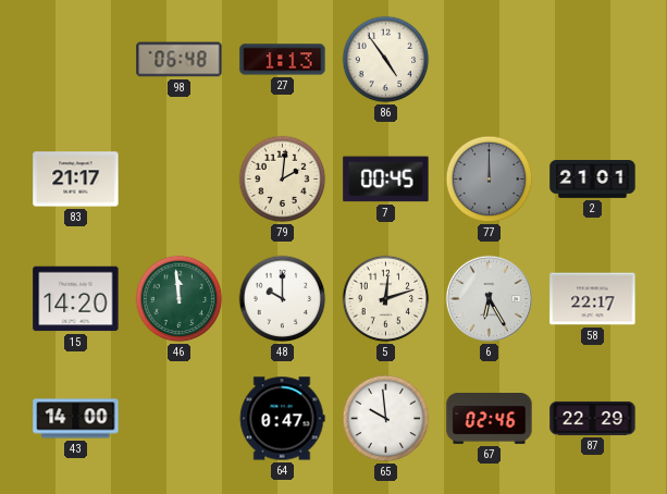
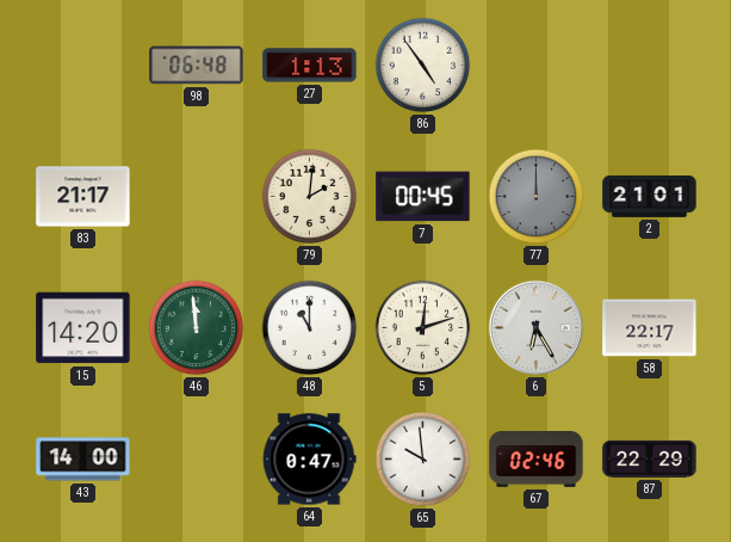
48: 10:00 -> 11:00
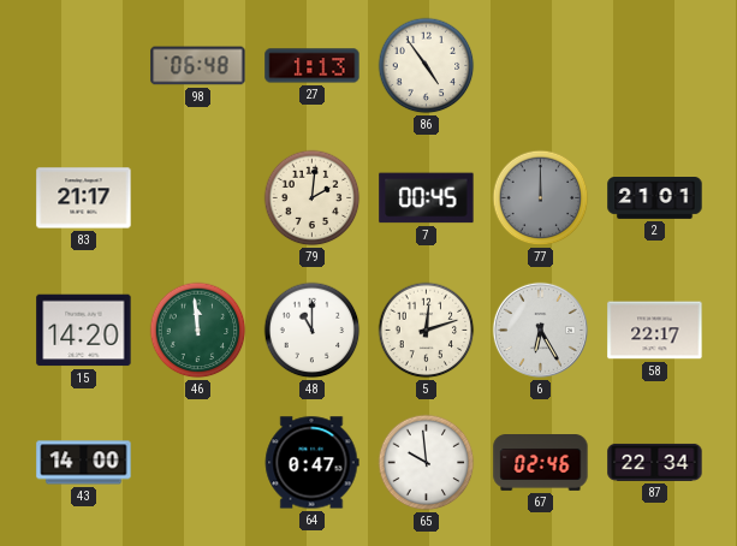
87: 22:29 -> 22:34
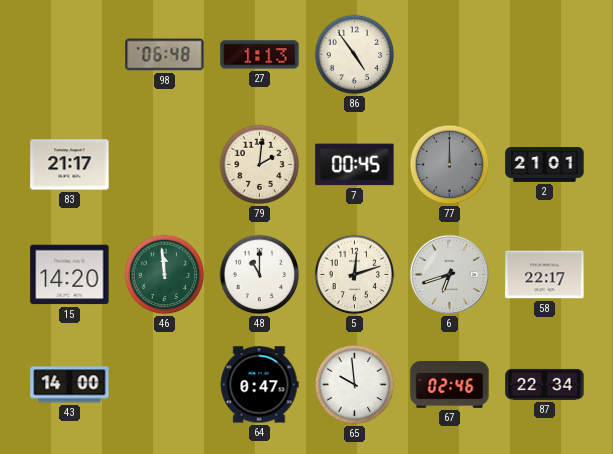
6: 6:25 -> 6:42
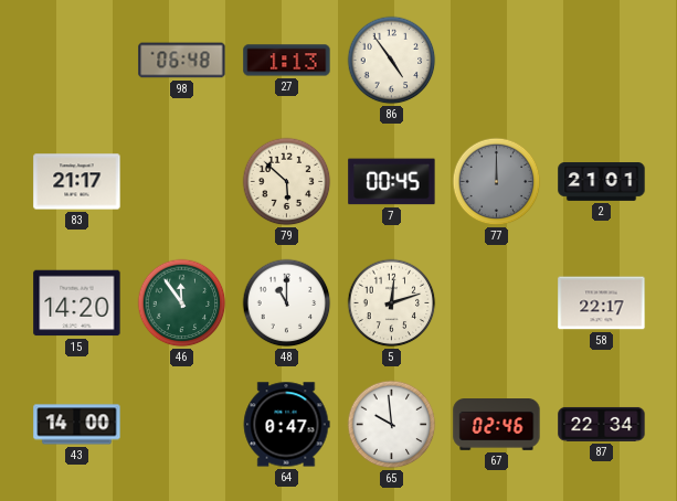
79: 2:01 -> 5:52
46: 11:59 -> 11:54
6: 6:42 -> none
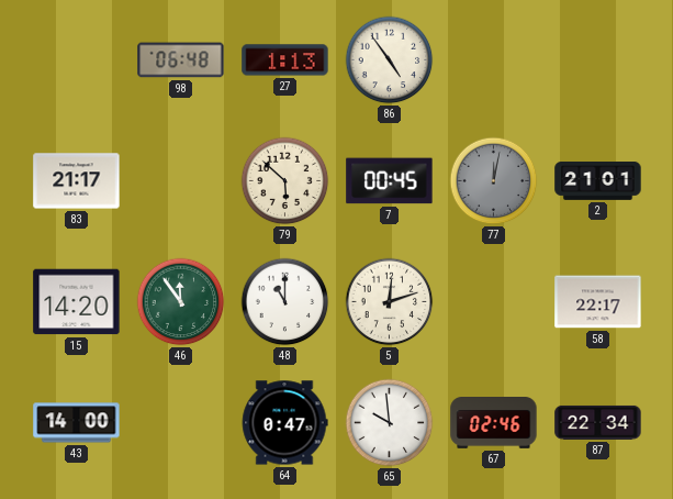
77: 12:00 -> 12:02
